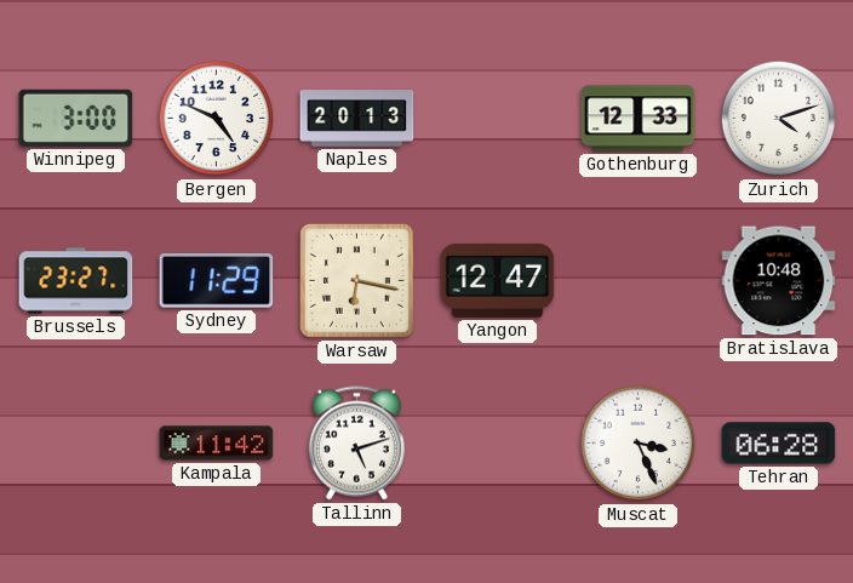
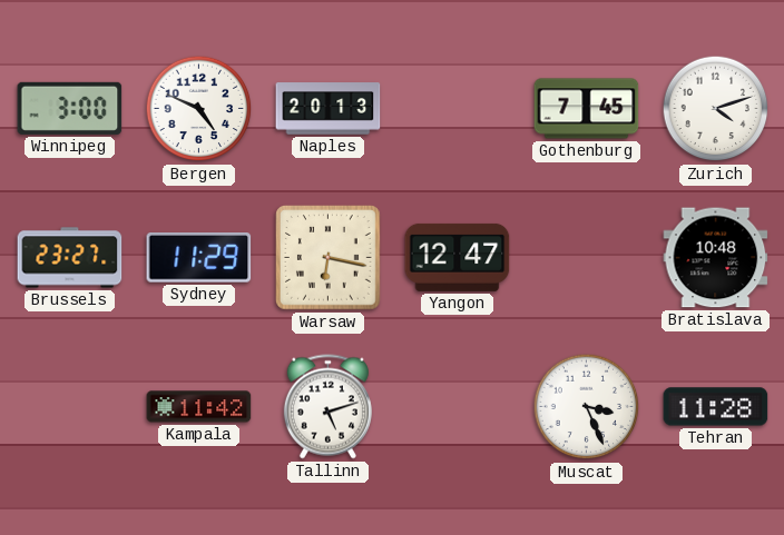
Gothenburg: 12:33 -> 7:45
Tehran: 06:28 -> 11:28
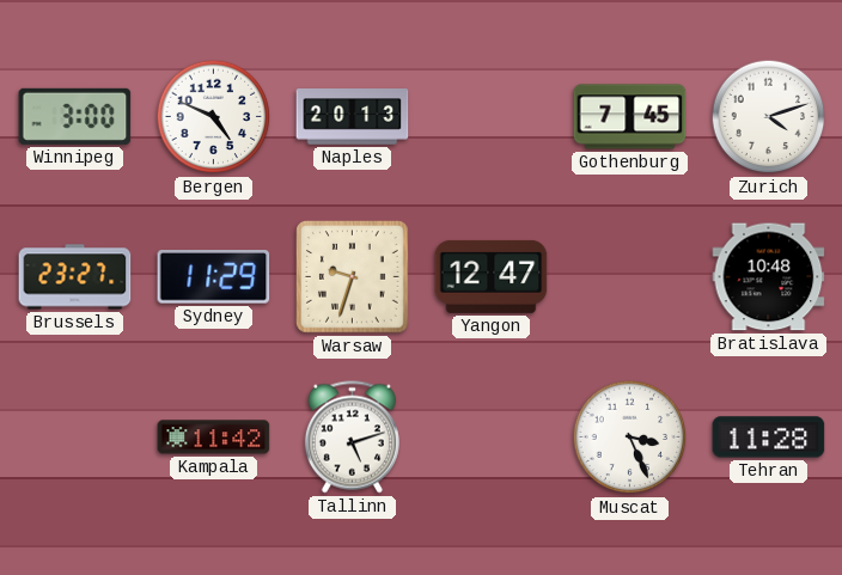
Warsaw: 6:17 -> 9:33
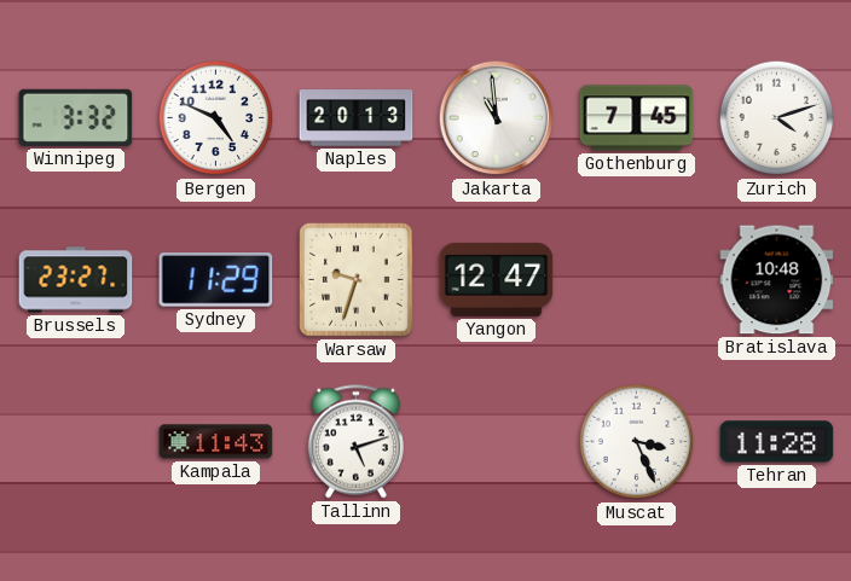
Winnipeg: 3:00 -> 3:32
Jakarta: none -> 10:59
Kampala: 11:42 -> 11:43
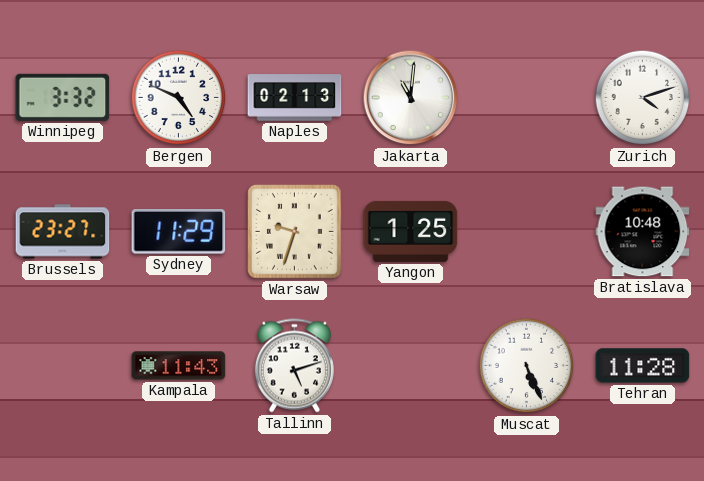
Naples: 20:13 -> 02:13
Jakarta: 10:59 -> 11:01
Gothenburg: 7:45 -> none
Yangon: 12:47 -> 1:25
Muscat: 3:26 -> 5:26
